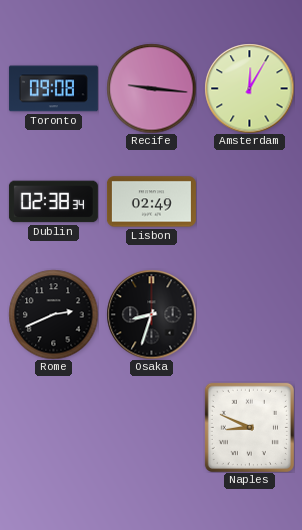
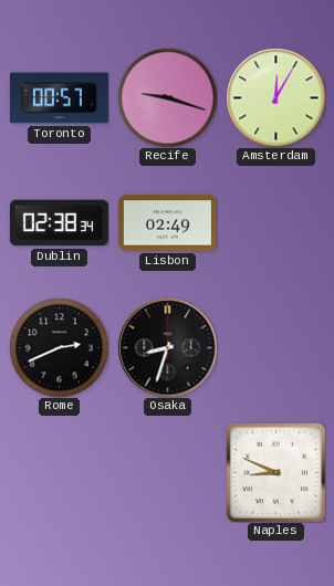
Toronto: 09:08 -> 00:57
Recife: 9:16 -> 9:18
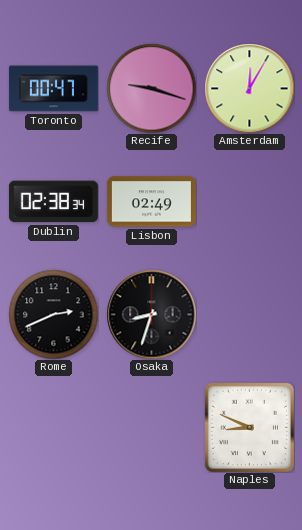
Toronto: 00:57 -> 00:47
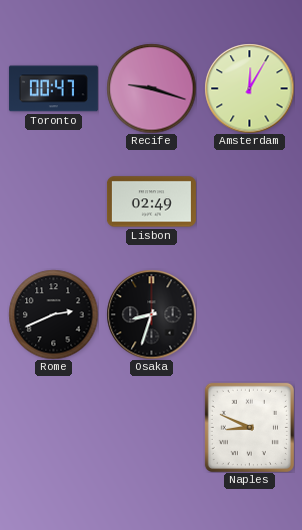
Dublin: 02:38 -> none
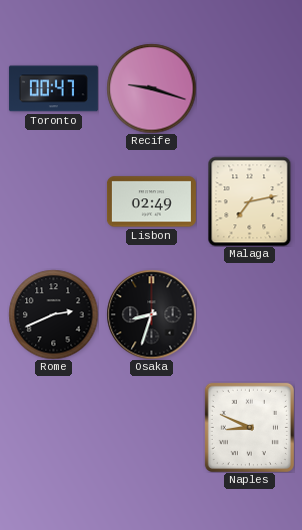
Amsterdam: 12:05 -> none
Malaga: none -> 7:13
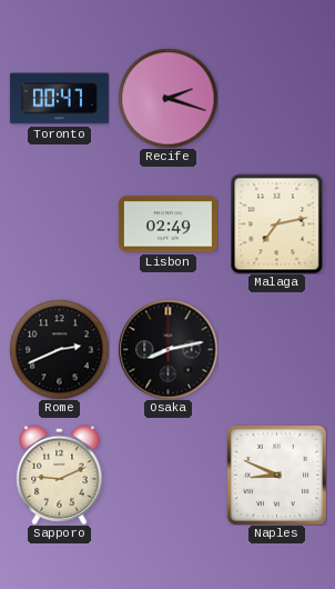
Recife: 9:18 -> 2:18
Osaka: 8:33 -> 8:13
Sapporo: none -> 9:11
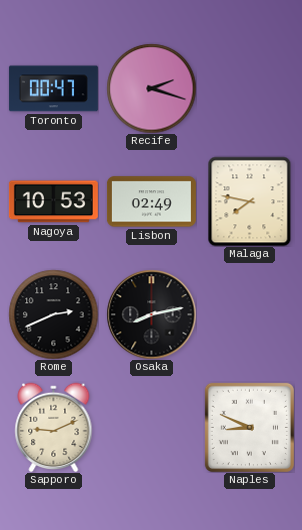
Nagoya: none -> 10:53
Malaga: 7:13 -> 7:47
